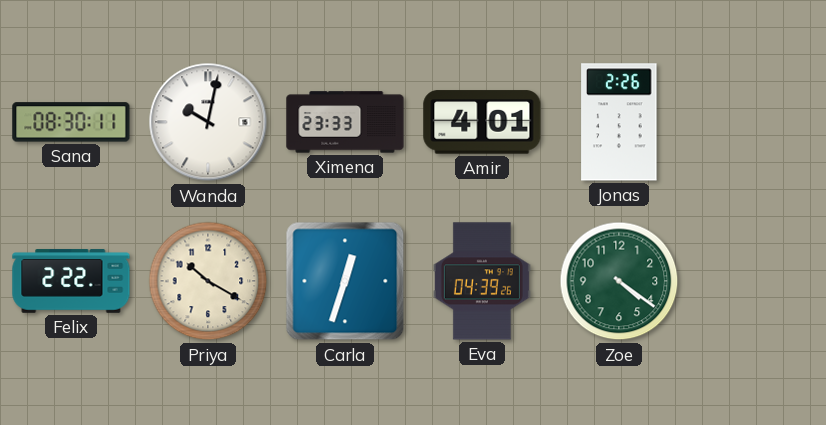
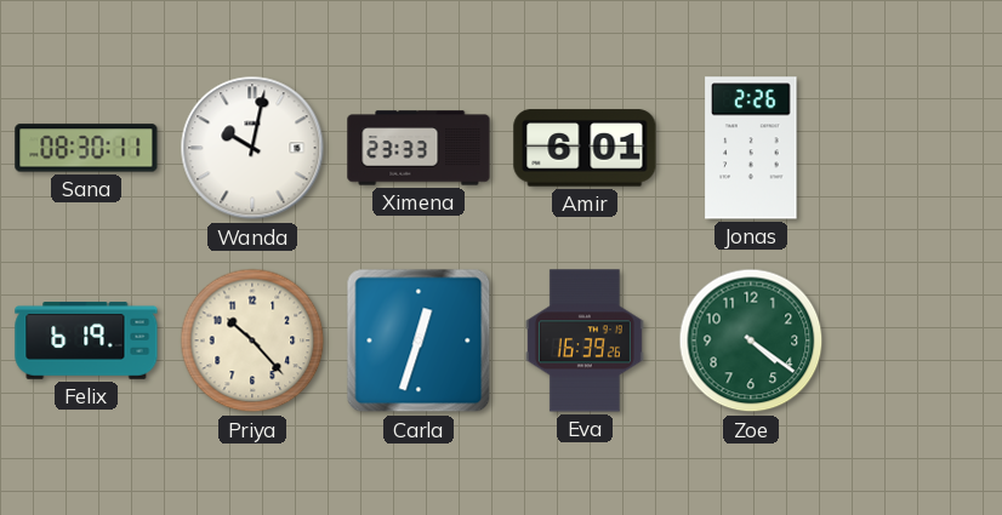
Amir: 4:01 -> 6:01
Felix: 2:22 -> 6:19
Priya: 10:20 -> 10:23
Eva: 04:39 -> 16:39
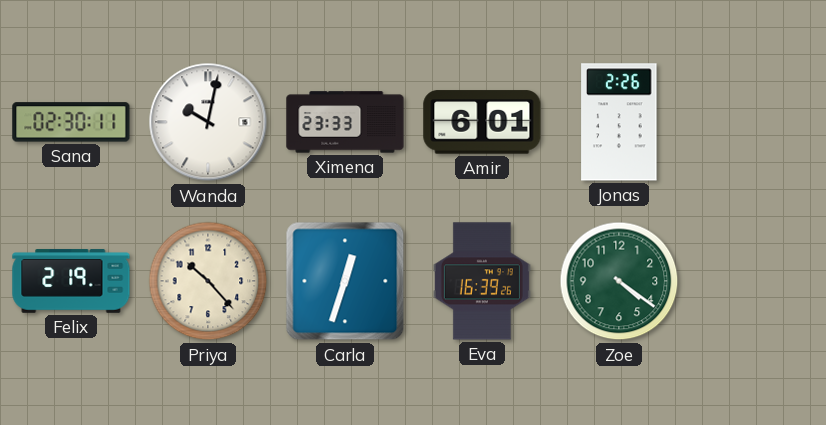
Sana: 08:30 -> 02:30
Felix: 6:19 -> 2:19
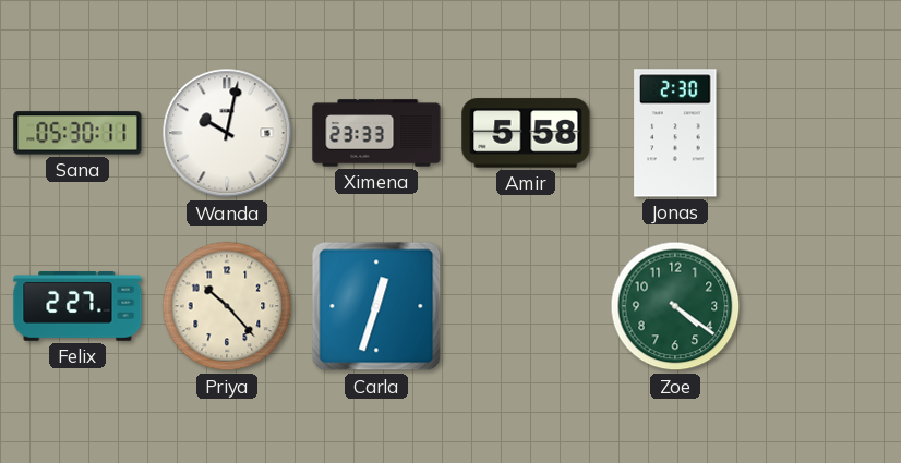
Sana: 02:30 -> 05:30
Amir: 6:01 -> 5:58
Jonas: 2:26 -> 2:30
Felix: 2:19 -> 2:27
Eva: 16:39 -> none
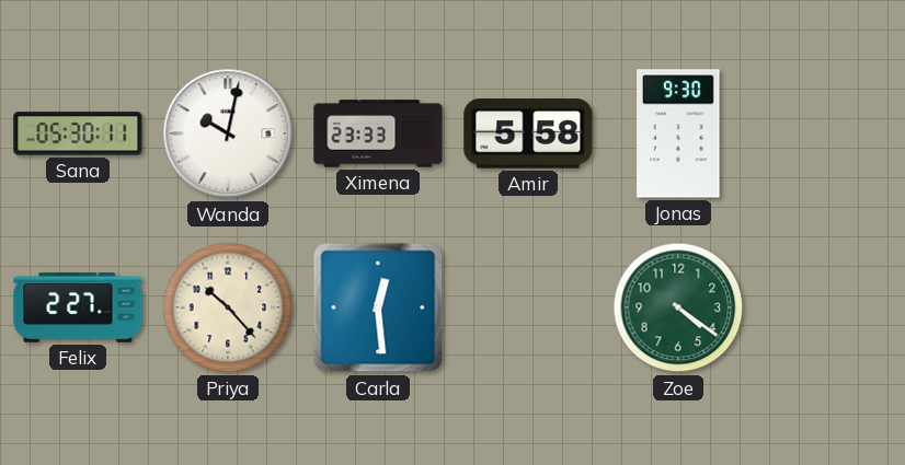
Jonas: 2:30 -> 9:30
Carla: 12:33 -> 12:29
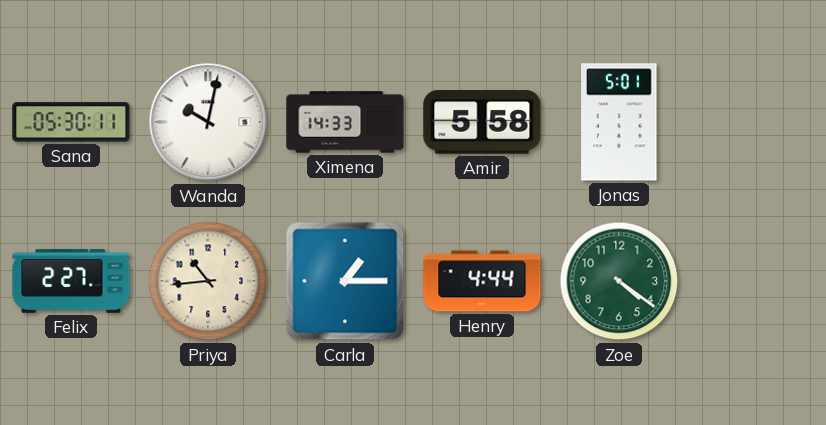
Ximena: 23:33 -> 14:33
Jonas: 9:30 -> 5:01
Priya: 10:23 -> 10:44
Carla: 12:29 -> 1:15
Henry: none -> 4:44
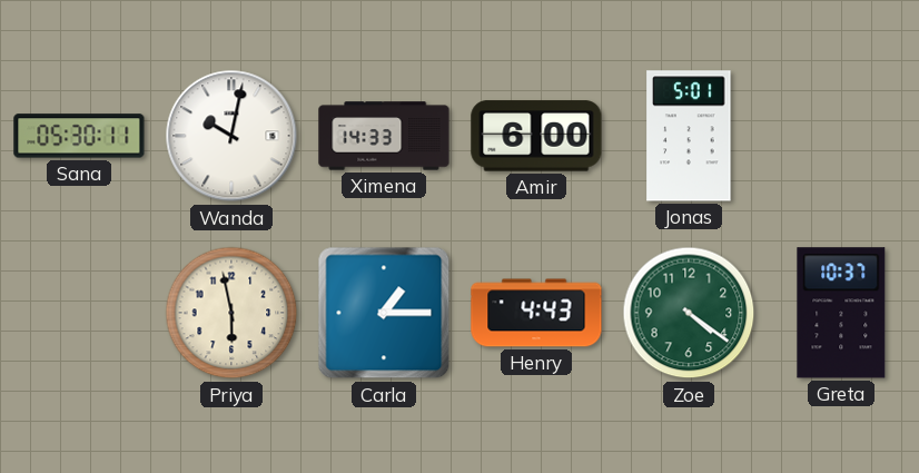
Amir: 5:58 -> 6:00
Felix: 2:27 -> none
Priya: 10:44 -> 5:58
Henry: 4:44 -> 4:43
Greta: none -> 10:37
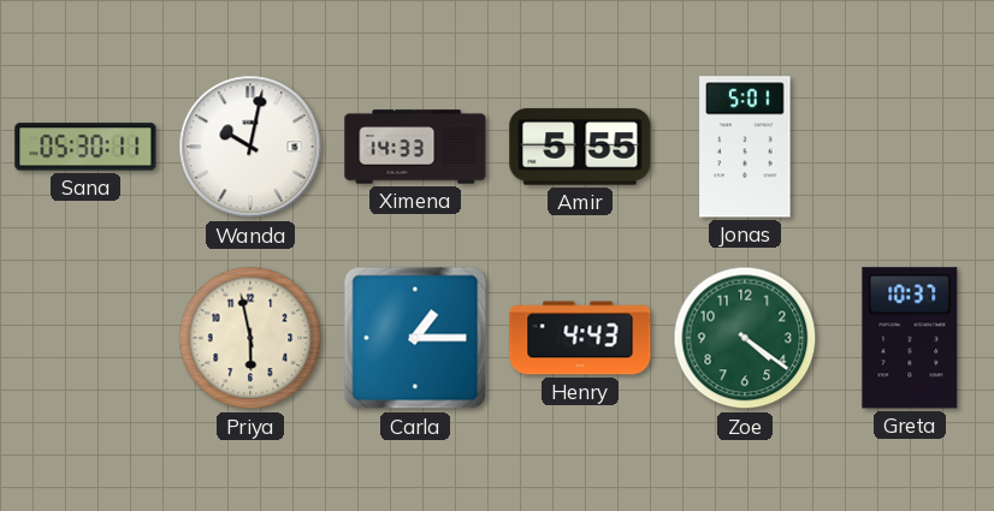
Amir: 6:00 -> 5:55
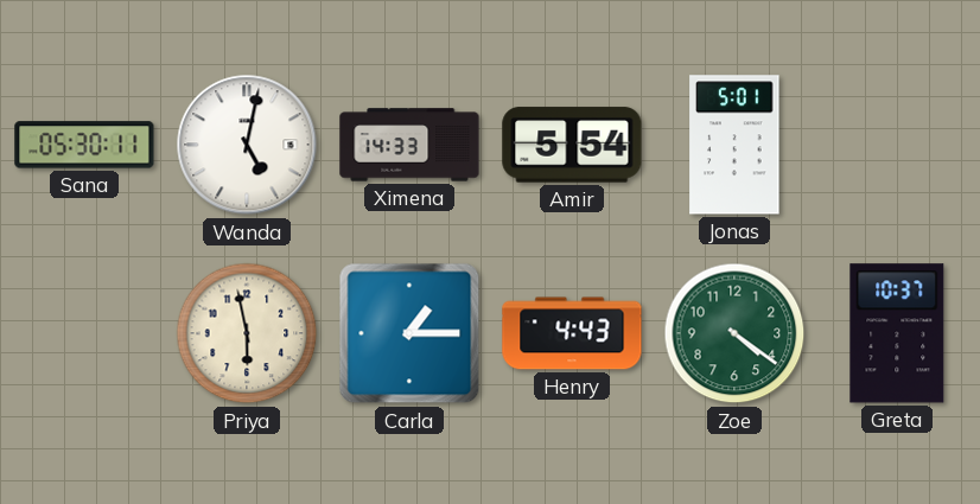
Wanda: 10:02 -> 5:02
Amir: 5:55 -> 5:54
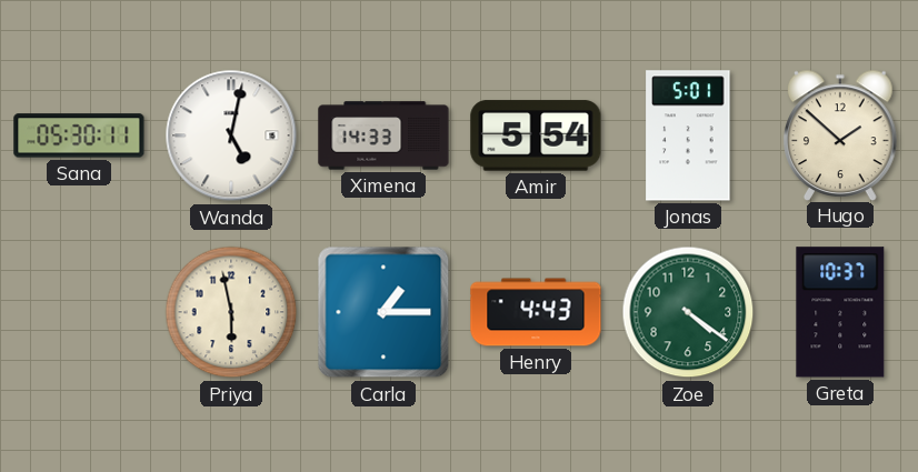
Hugo: none -> 1:52
